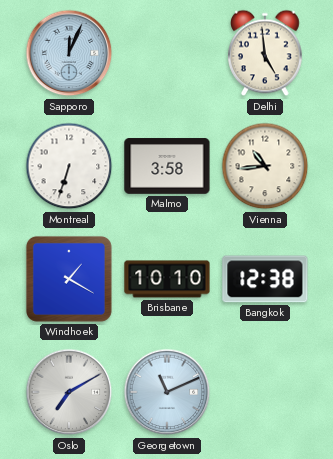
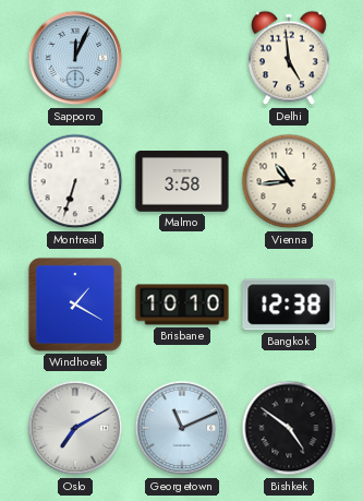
Bishkek: none -> 4:51
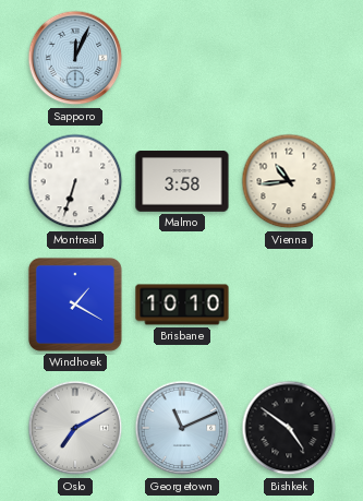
Delhi: 4:59 -> none
Bangkok: 12:38 -> none
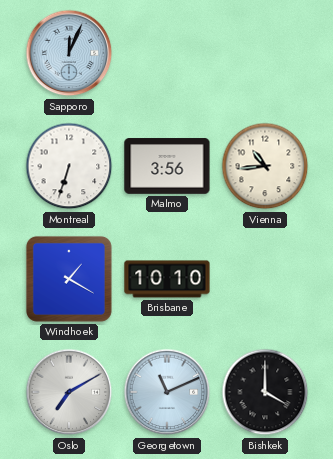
Malmo: 3:58 -> 3:56
Bishkek: 4:51 -> 4:00
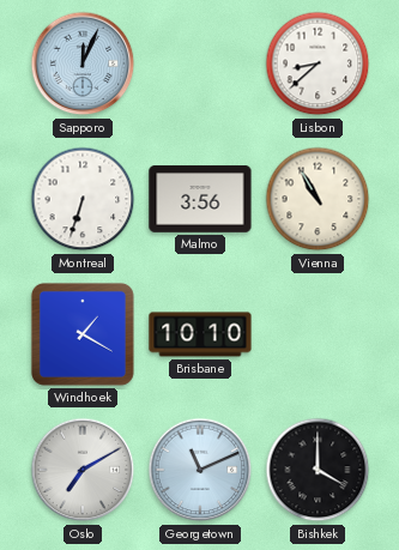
Lisbon: none -> 8:38
Vienna: 10:44 -> 10:55
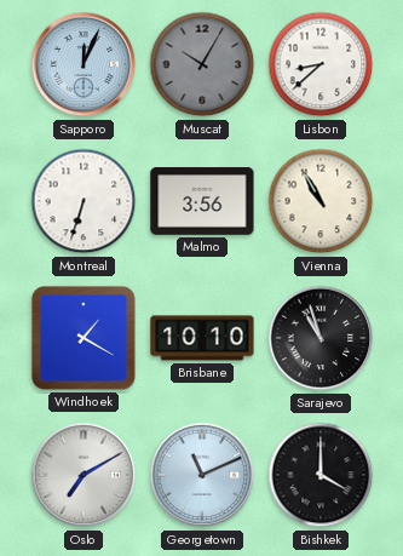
Muscat: none -> 10:05
Sarajevo: none -> 10:57
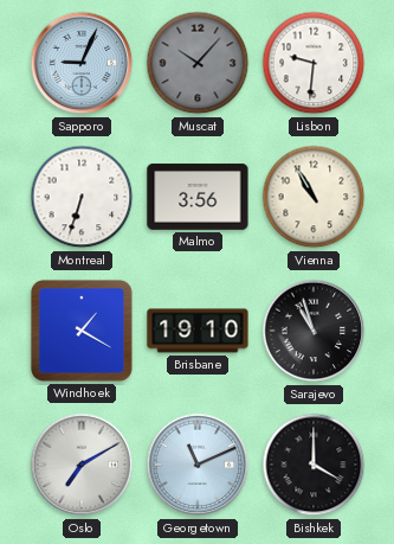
Sapporo: 12:04 -> 9:04
Muscat: 10:05 -> 10:07
Lisbon: 8:38 -> 9:31
Brisbane: 10:10 -> 19:10
